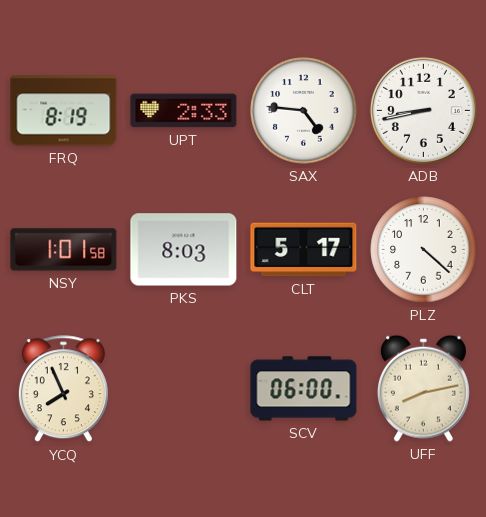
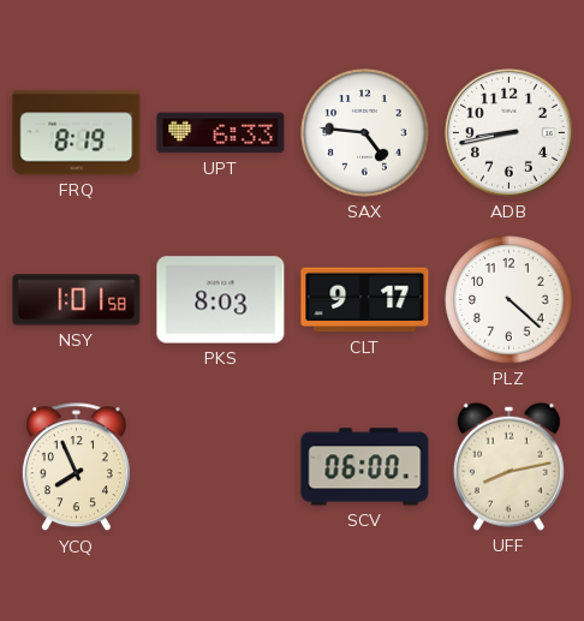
UPT: 2:33 -> 6:33
CLT: 5:17 -> 9:17
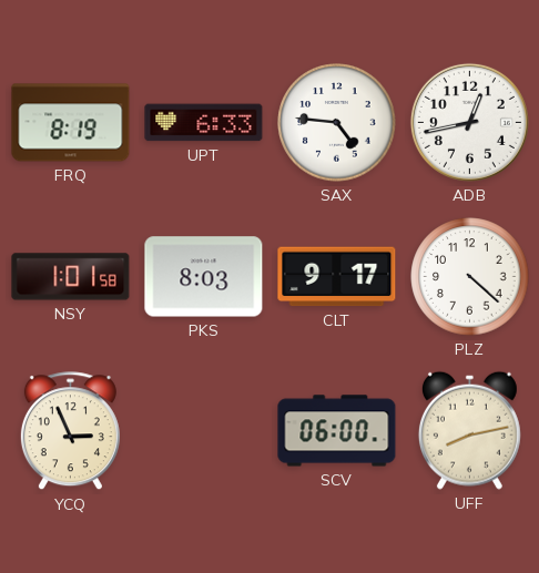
ADB: 8:43 -> 12:43
YCQ: 7:56 -> 2:56
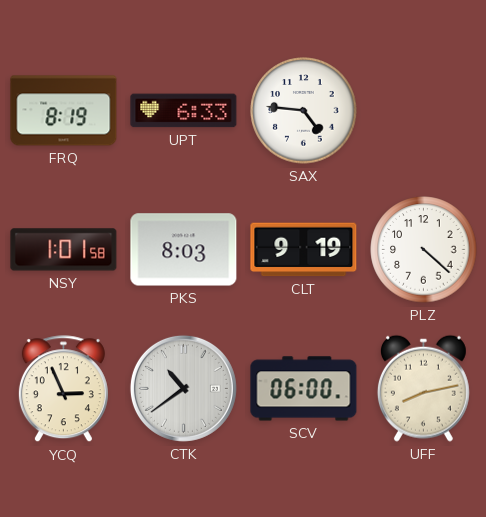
ADB: 12:43 -> none
CLT: 9:17 -> 9:19
CTK: none -> 10:39
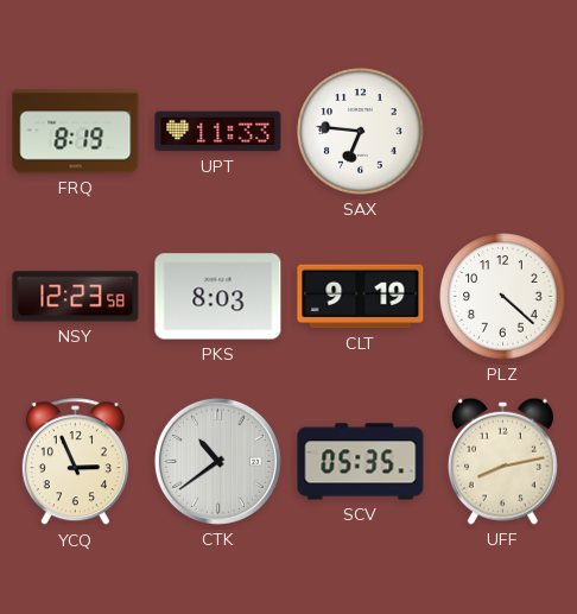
UPT: 6:33 -> 11:33
SAX: 4:46 -> 6:46
NSY: 1:01 -> 12:23
SCV: 06:00 -> 05:35
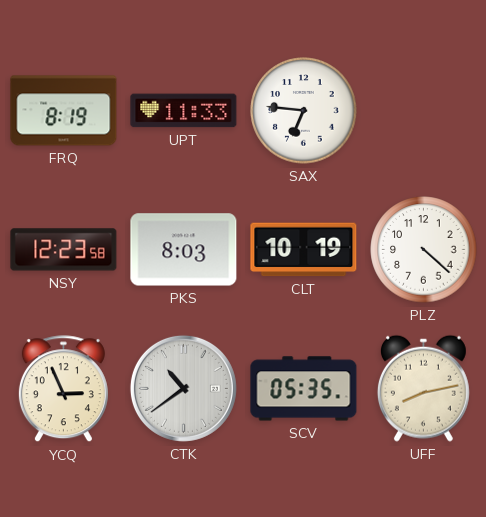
CLT: 9:19 -> 10:19
